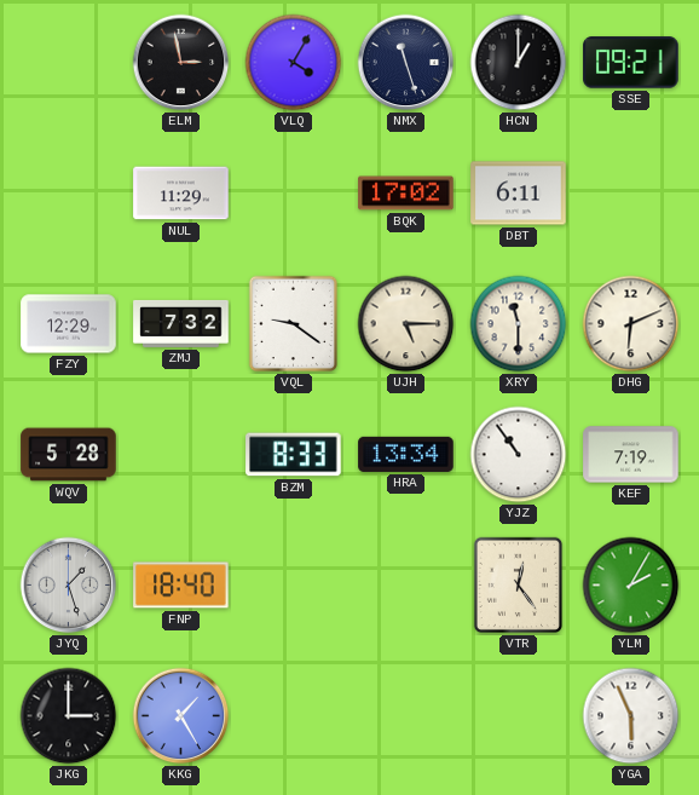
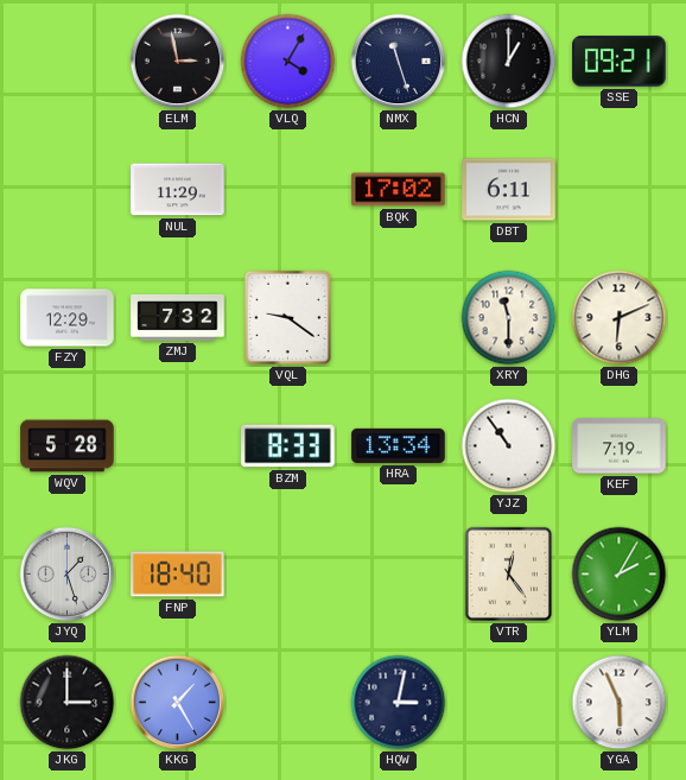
UJH: 5:15 -> none
HQW: none -> 3:02
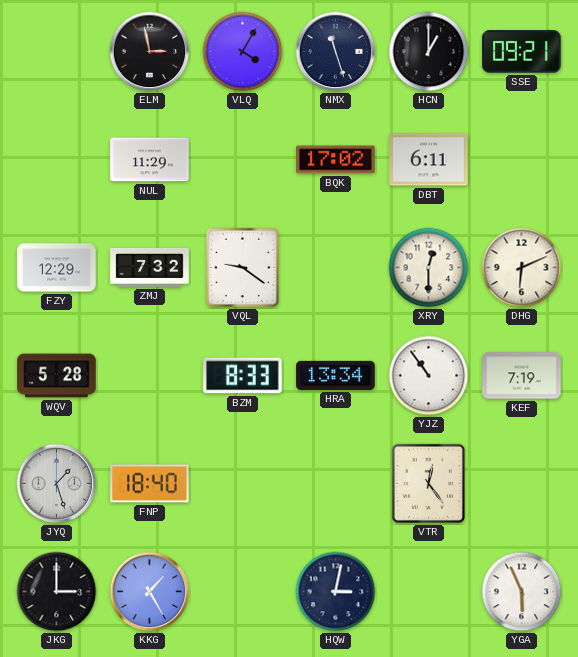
XRY: 11:30 -> 12:30
YLM: 2:05 -> none
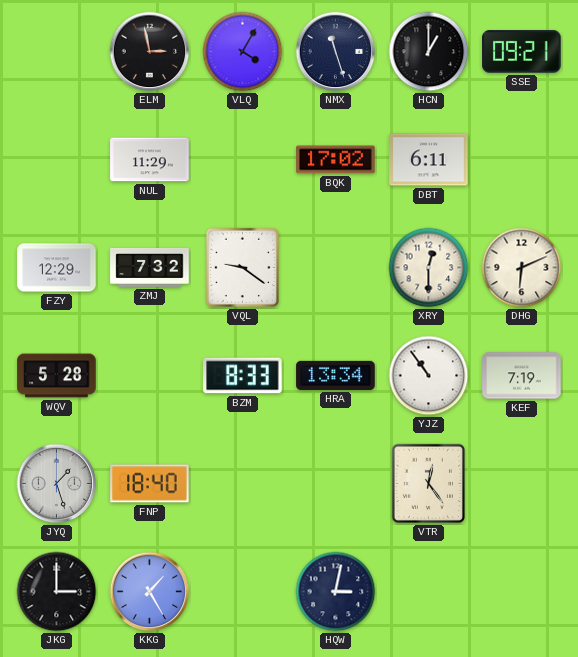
YGA: 5:56 -> none
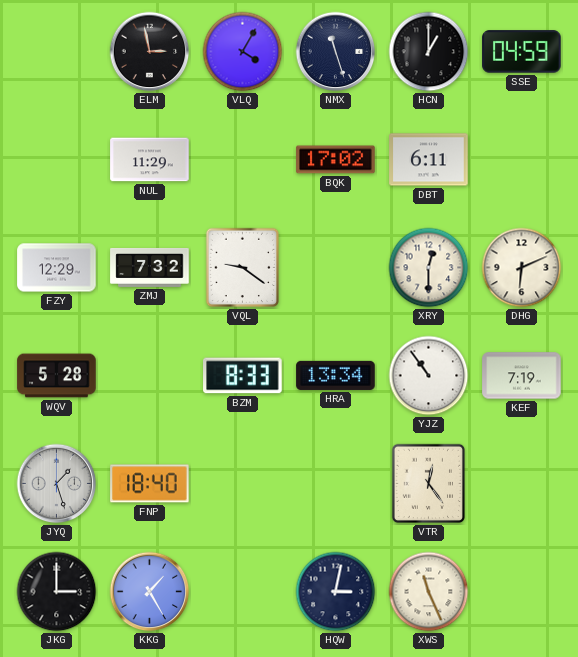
SSE: 09:21 -> 04:59
XWS: none -> 11:26
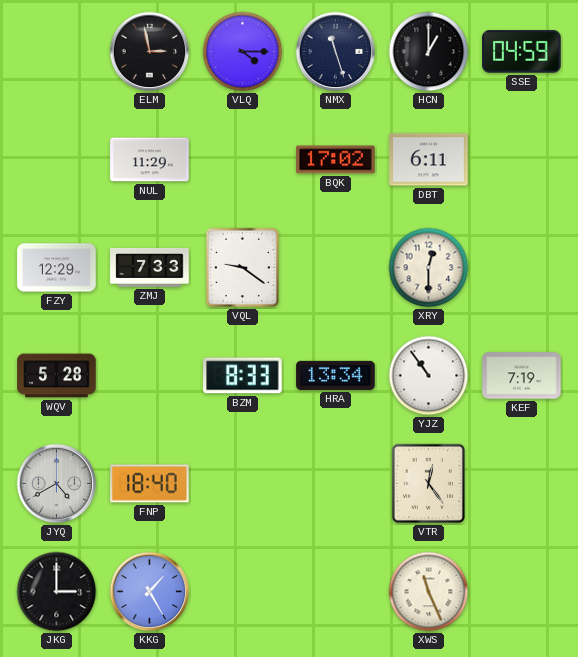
VLQ: 4:05 -> 4:15
ZMJ: 7:32 -> 7:33
DHG: 6:11 -> none
JYQ: 1:27 -> 4:40
HQW: 3:02 -> none
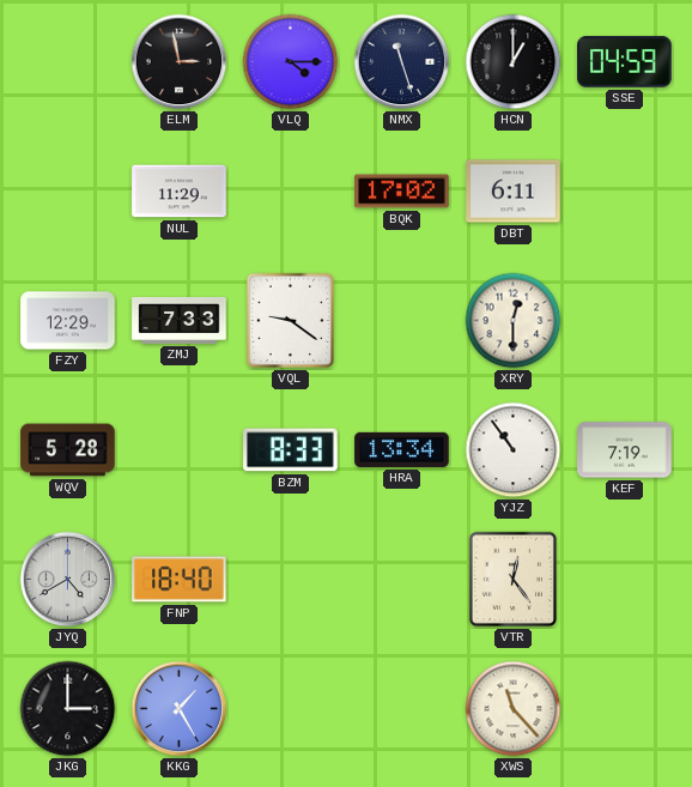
XWS: 11:26 -> 11:23
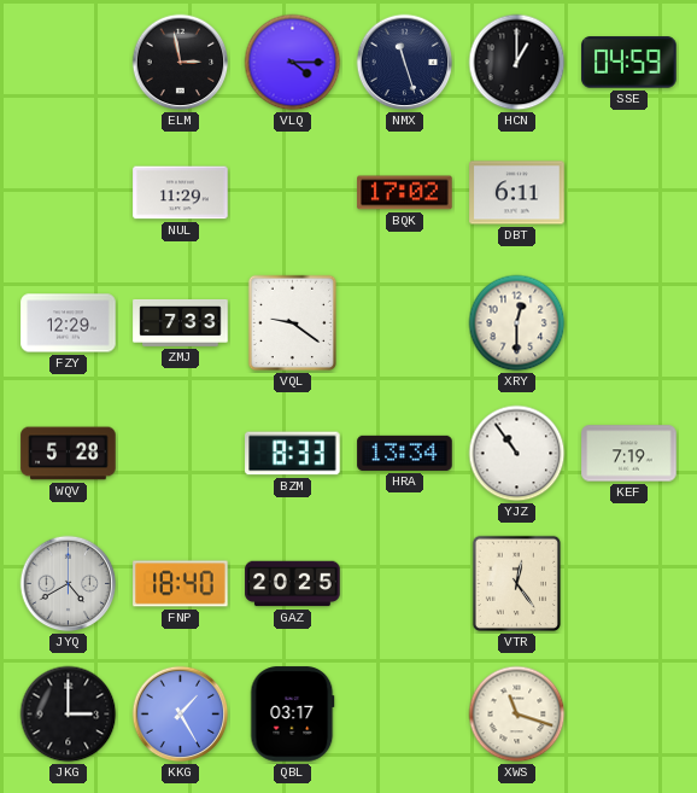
GAZ: none -> 20:25
QBL: none -> 03:17
XWS: 11:23 -> 11:18
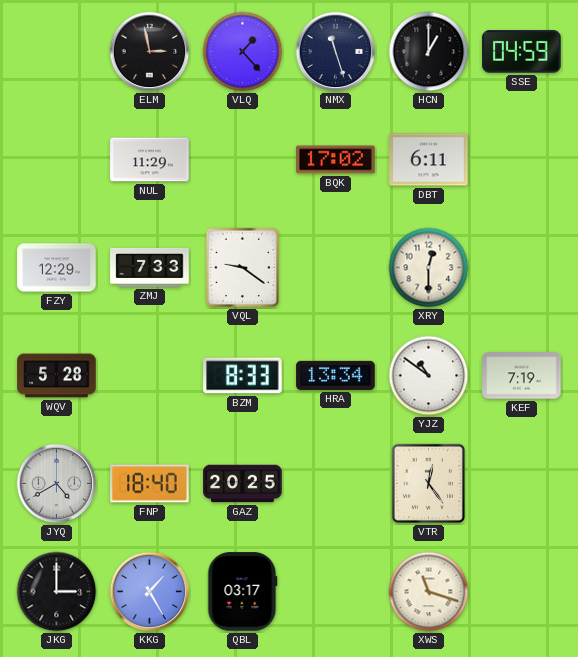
VLQ: 4:15 -> 1:23
YJZ: 10:54 -> 10:51
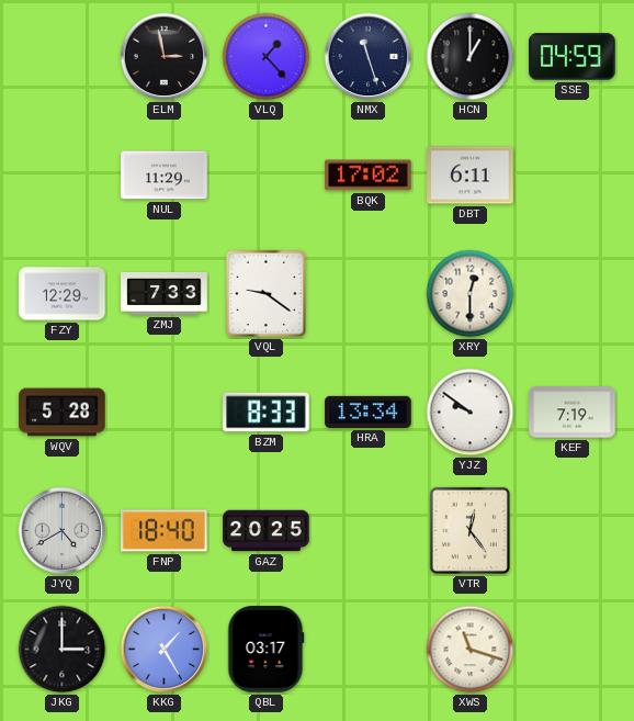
YJZ: 10:51 -> 9:51
